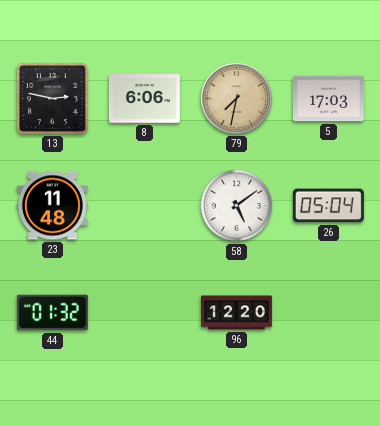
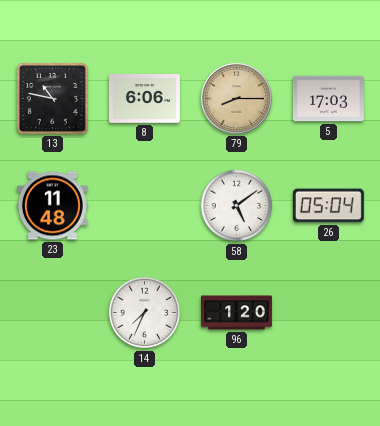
13: 2:47 -> 10:47
79: 7:32 -> 8:15
44: 01:32 -> none
14: none -> 7:34
96: 12:20 -> 1:20
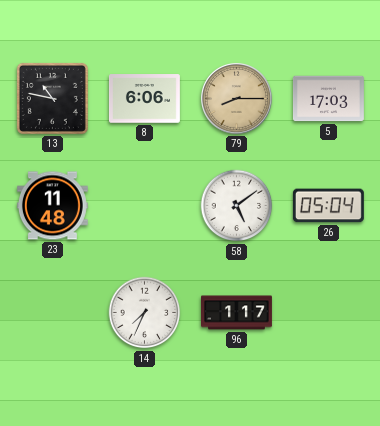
96: 1:20 -> 1:17
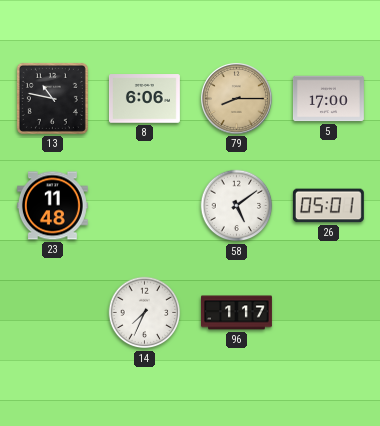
5: 17:03 -> 17:00
26: 05:04 -> 05:01
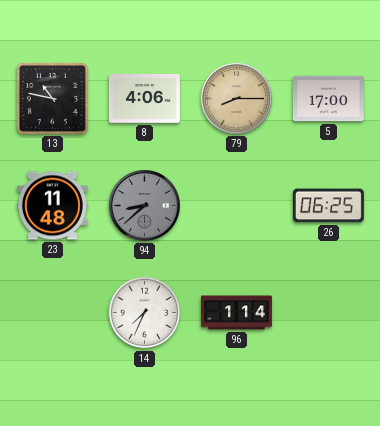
8: 6:06 -> 4:06
94: none -> 8:38
58: 5:09 -> none
26: 05:01 -> 06:25
96: 1:17 -> 1:14
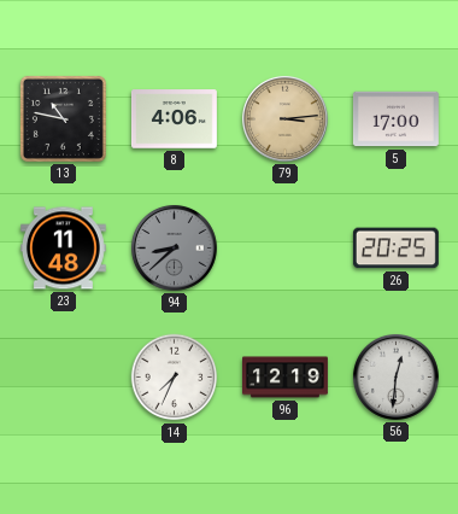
79: 8:15 -> 3:14
26: 06:25 -> 20:25
96: 1:14 -> 12:19
56: none -> 12:31
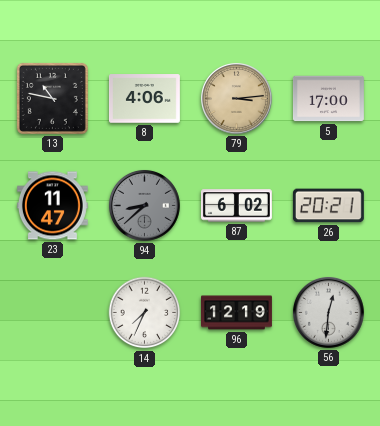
23: 11:48 -> 11:47
87: none -> 6:02
26: 20:25 -> 20:21
